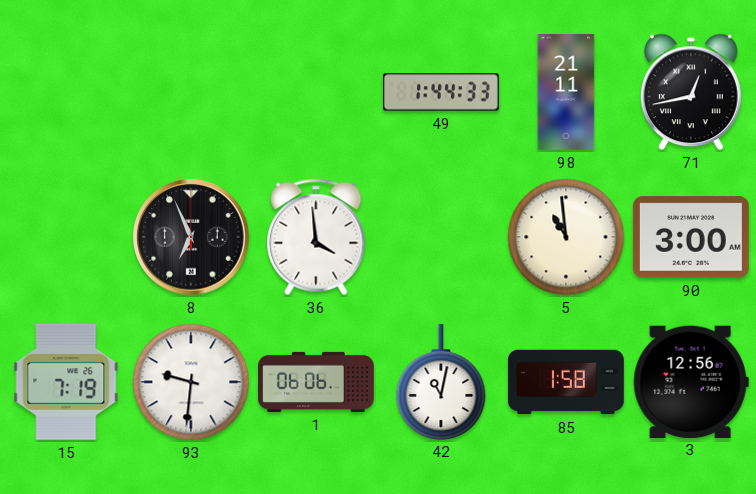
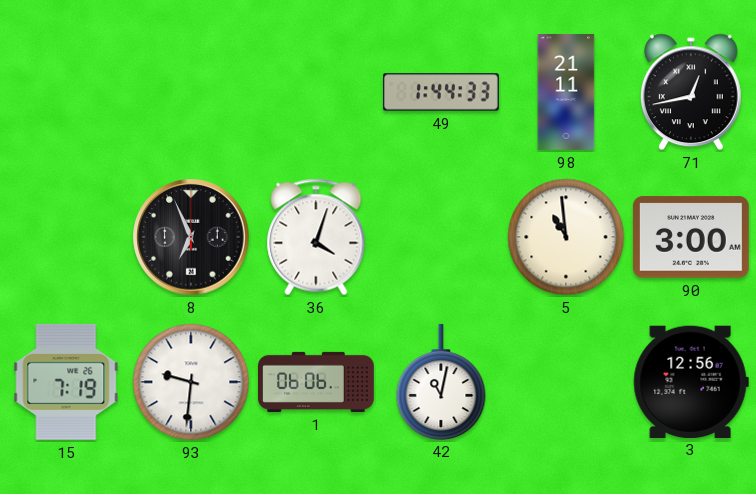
36: 3:59 -> 4:03
85: 1:58 -> none
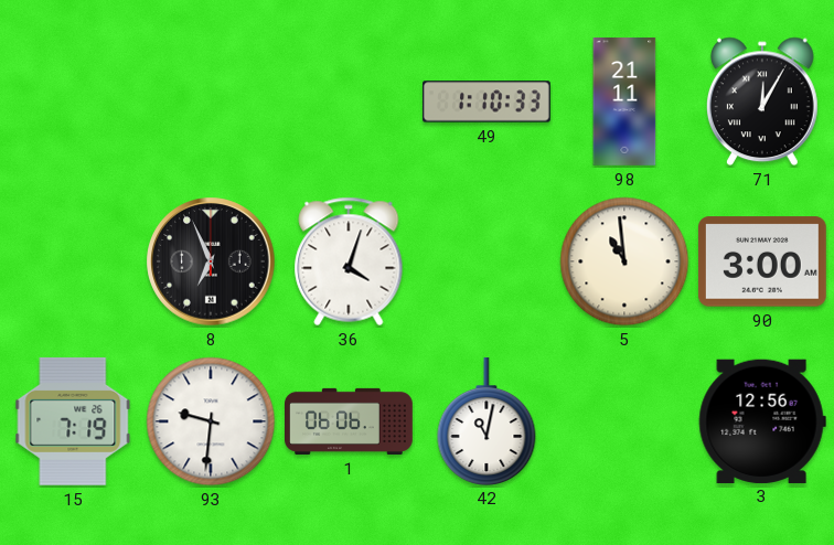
49: 1:44 -> 1:10
71: 12:43 -> 12:05
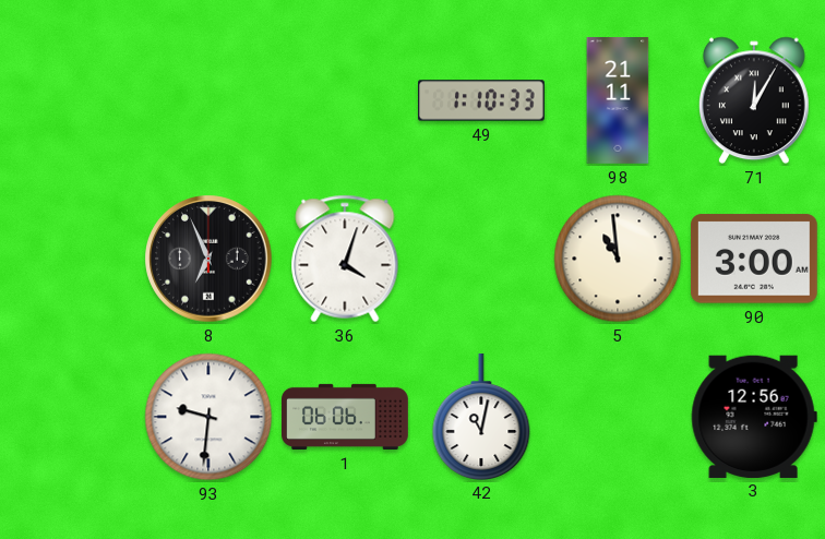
15: 7:19 -> none
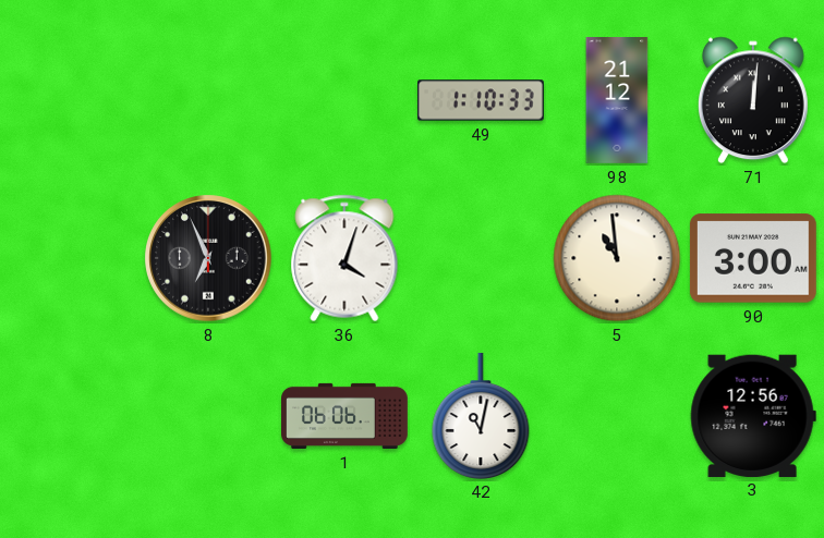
98: 21:11 -> 21:12
71: 12:05 -> 12:01
93: 9:31 -> none
